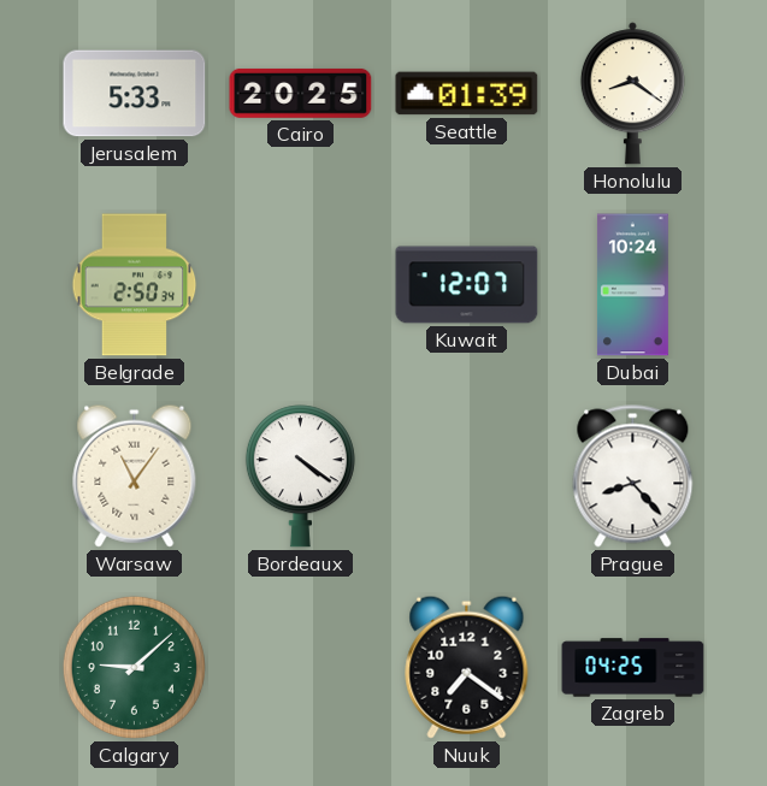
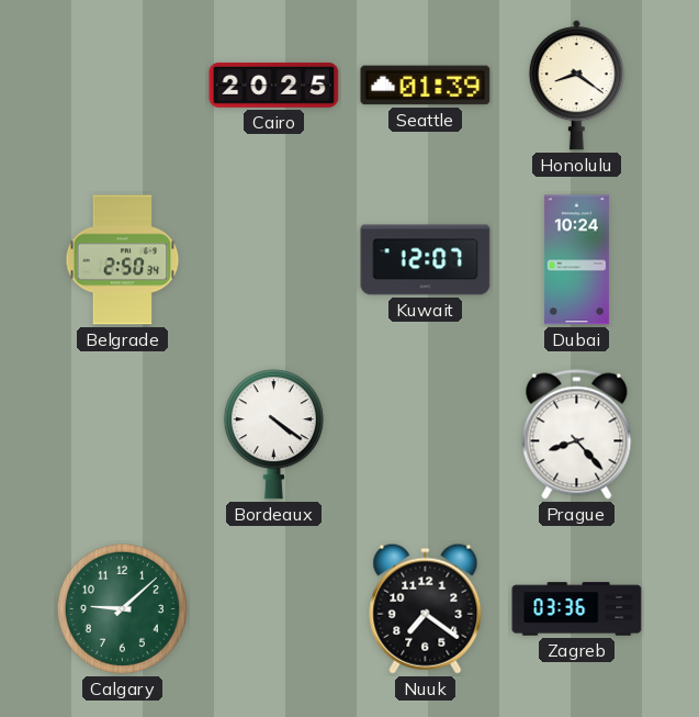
Jerusalem: 5:33 -> none
Warsaw: 11:06 -> none
Zagreb: 04:25 -> 03:36
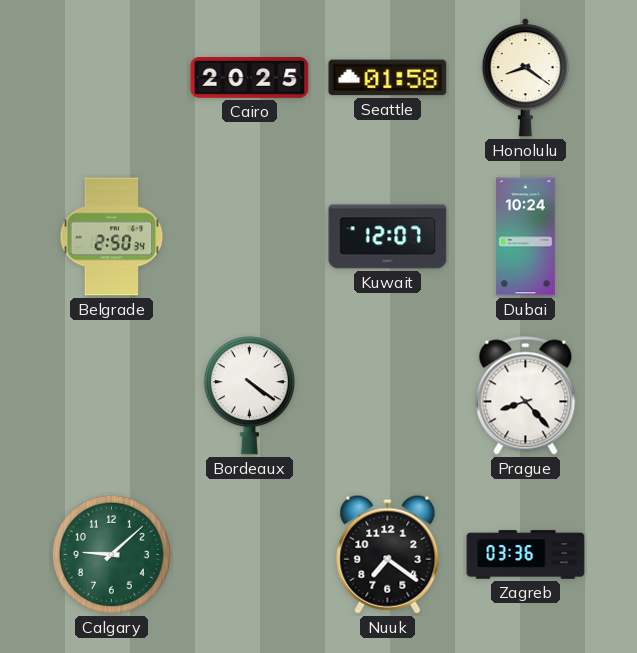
Seattle: 01:39 -> 01:58
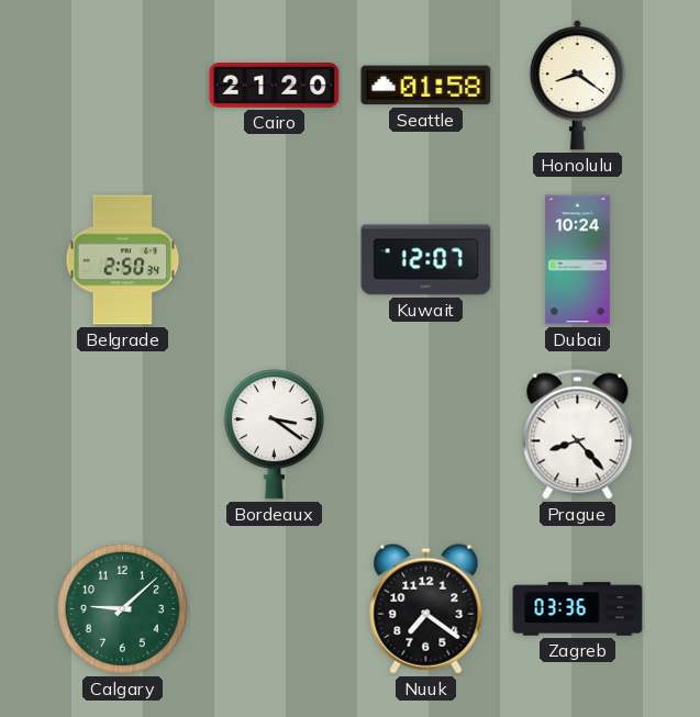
Cairo: 20:25 -> 21:20
Bordeaux: 4:21 -> 3:21
